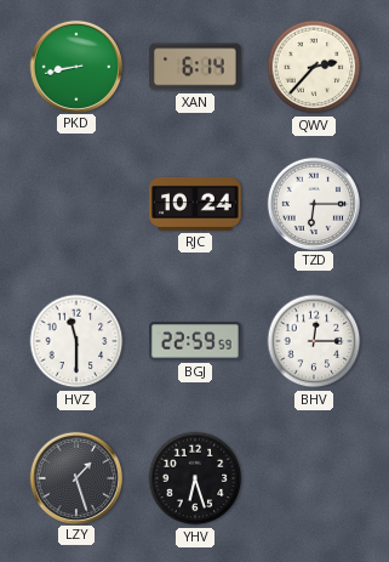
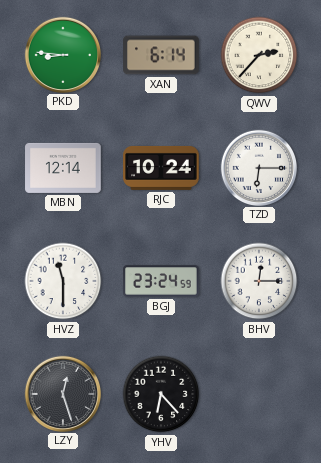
PKD: 8:43 -> 8:46
MBN: none -> 12:14
BGJ: 22:59 -> 23:24
LZY: 1:27 -> 12:27
YHV: 6:27 -> 6:23
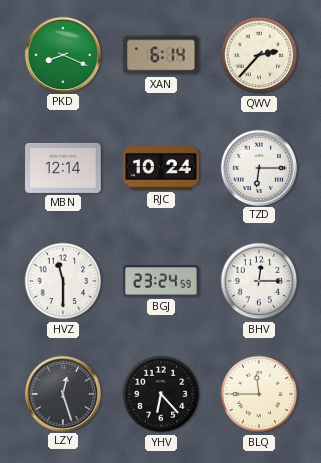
PKD: 8:46 -> 8:19
BLQ: none -> 11:45
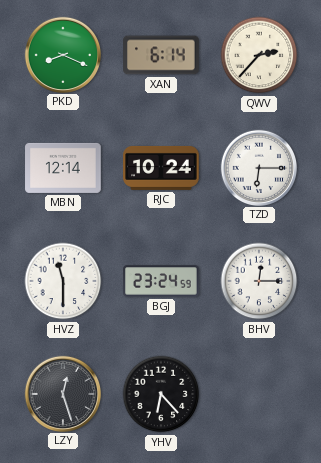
BLQ: 11:45 -> none
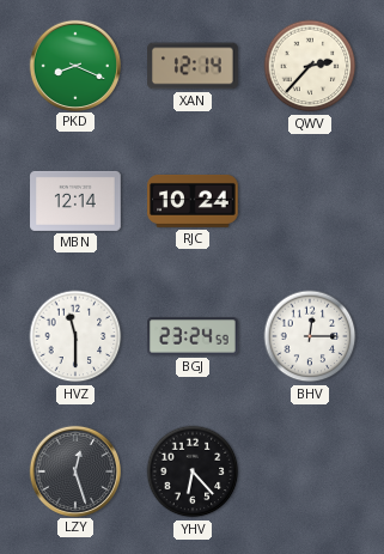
XAN: 6:14 -> 12:14
TZD: 6:15 -> none
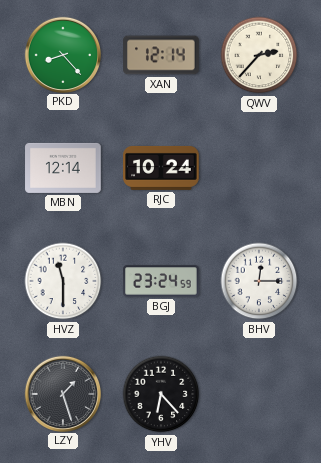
PKD: 8:19 -> 8:23
LZY: 12:27 -> 1:27
